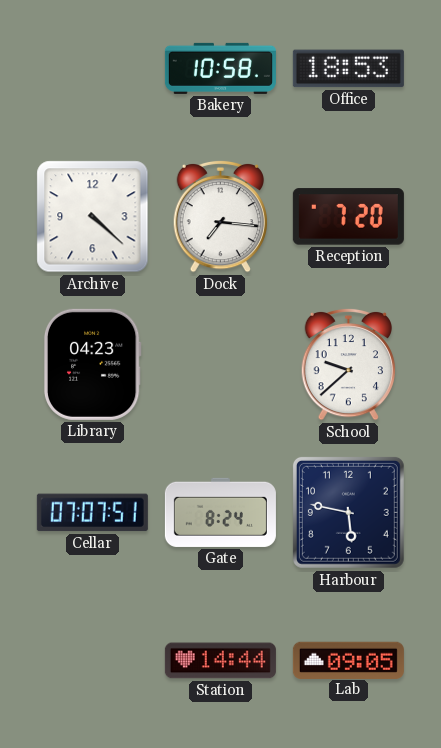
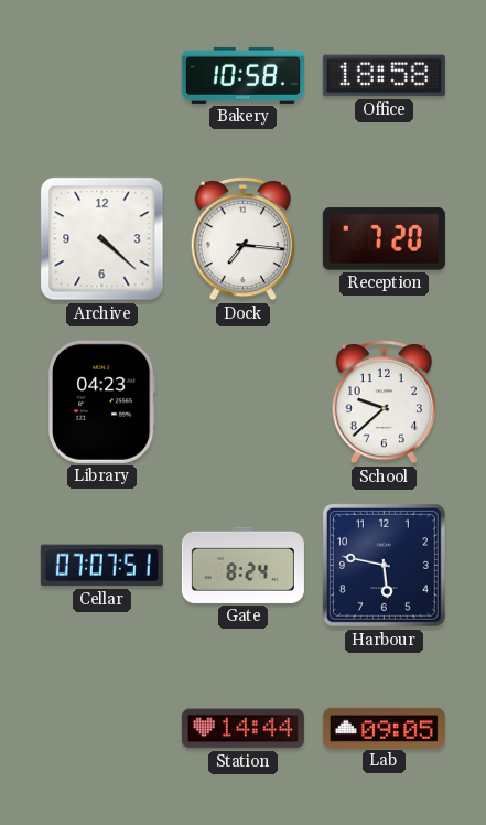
Office: 18:53 -> 18:58
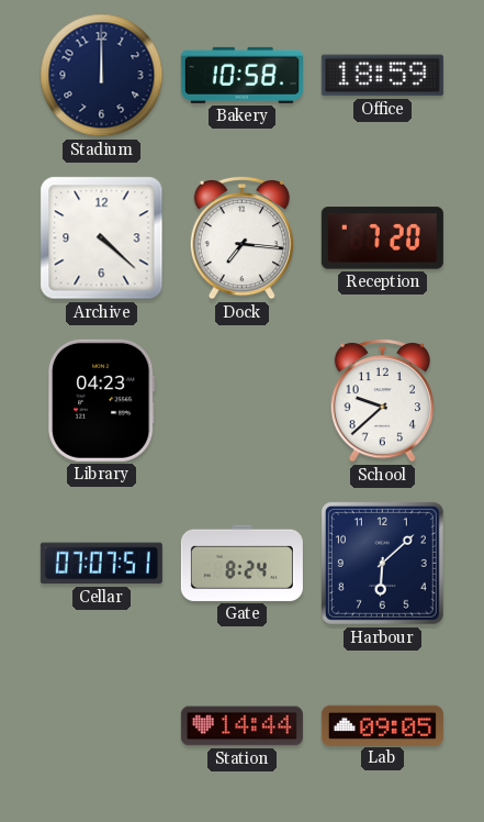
Stadium: none -> 12:00
Office: 18:58 -> 18:59
Harbour: 5:47 -> 6:08
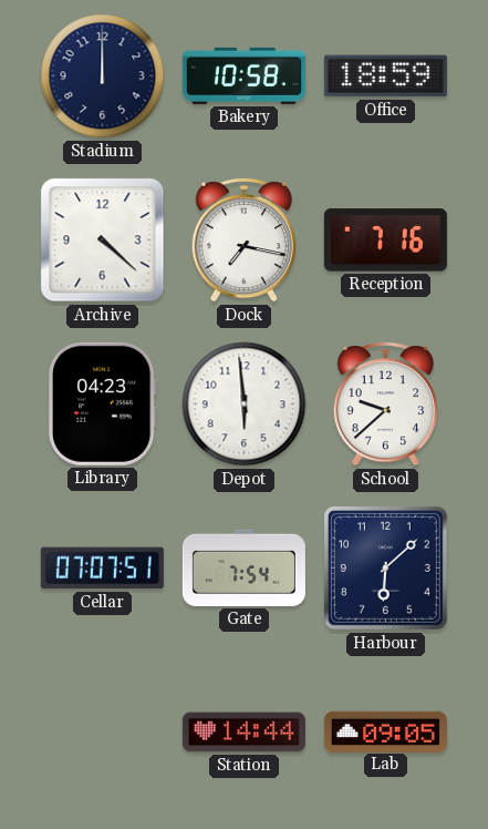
Dock: 7:16 -> 7:17
Reception: 7:20 -> 7:16
Depot: none -> 5:59
Gate: 8:24 -> 7:54
